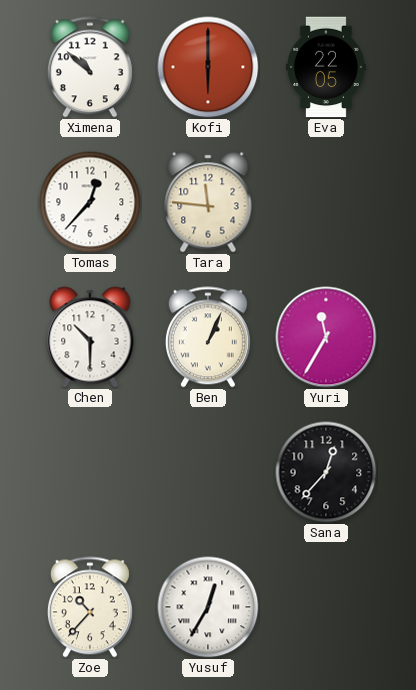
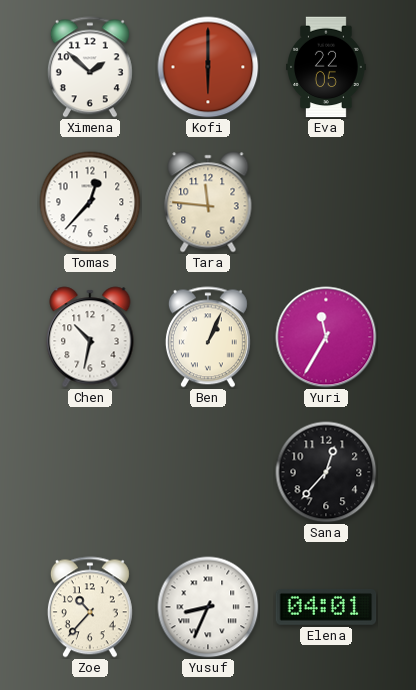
Ximena: 10:52 -> 1:52
Chen: 10:30 -> 10:32
Yusuf: 12:35 -> 8:34
Elena: none -> 04:01
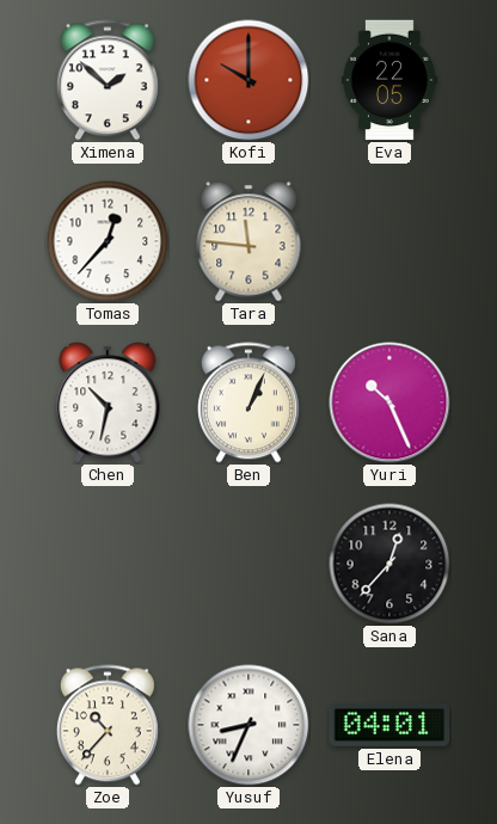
Kofi: 6:00 -> 10:00
Yuri: 11:35 -> 10:26
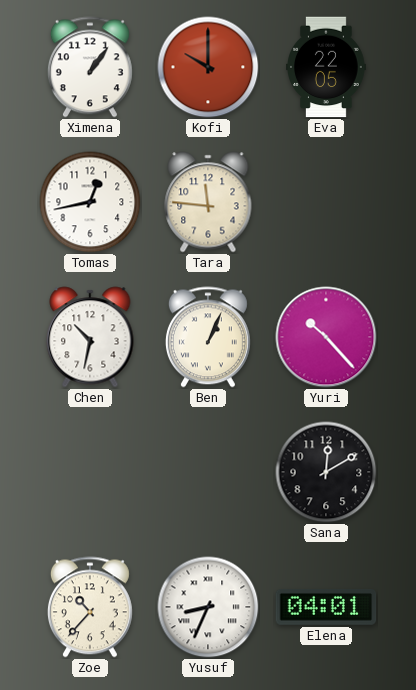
Ximena: 1:52 -> 1:06
Tomas: 12:37 -> 12:43
Yuri: 10:26 -> 10:23
Sana: 12:37 -> 12:10
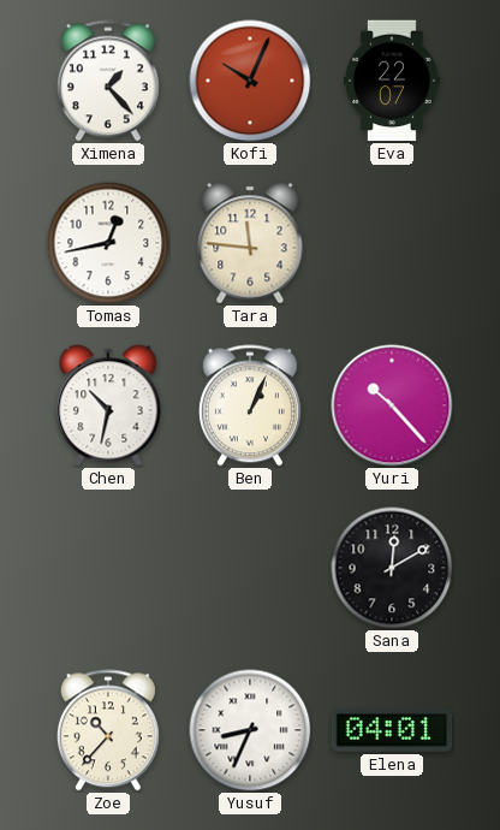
Ximena: 1:06 -> 1:23
Kofi: 10:00 -> 10:04
Eva: 22:05 -> 22:07
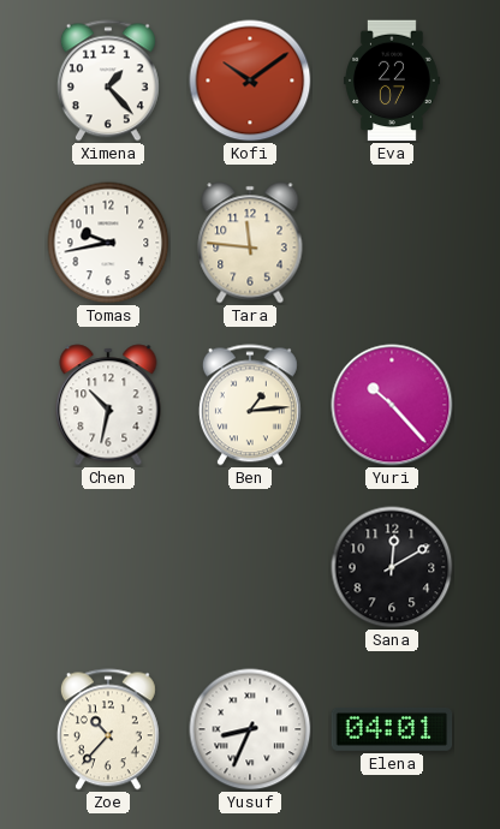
Kofi: 10:04 -> 10:09
Tomas: 12:43 -> 9:43
Ben: 1:04 -> 1:14
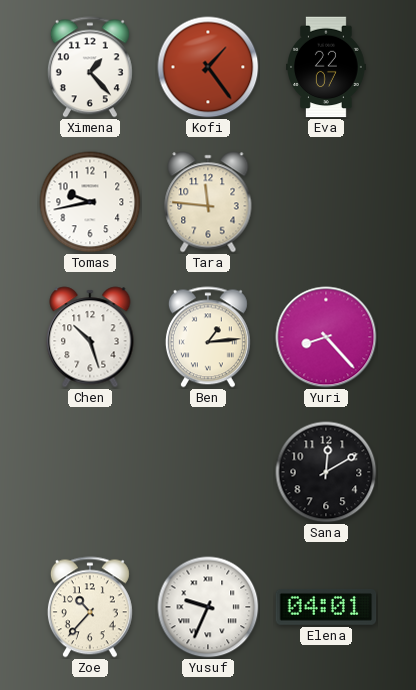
Kofi: 10:09 -> 1:24
Chen: 10:32 -> 10:27
Yuri: 10:23 -> 8:23
Yusuf: 8:34 -> 9:34
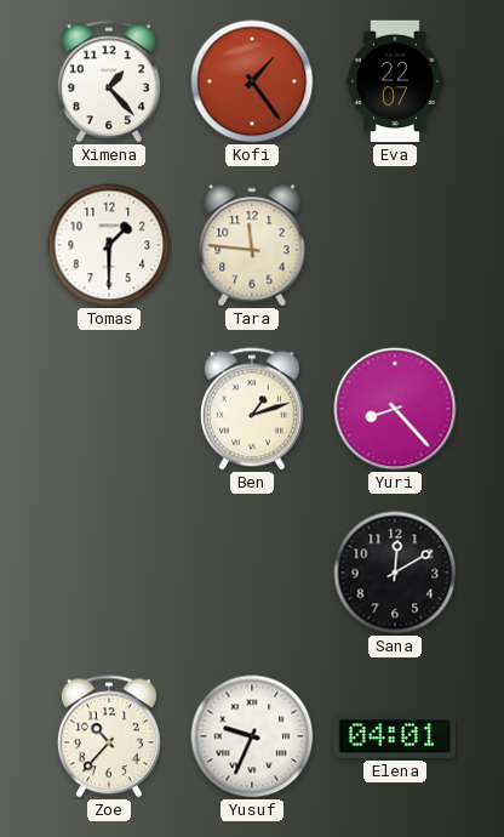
Tomas: 9:43 -> 1:30
Chen: 10:27 -> none
Ben: 1:14 -> 1:12
